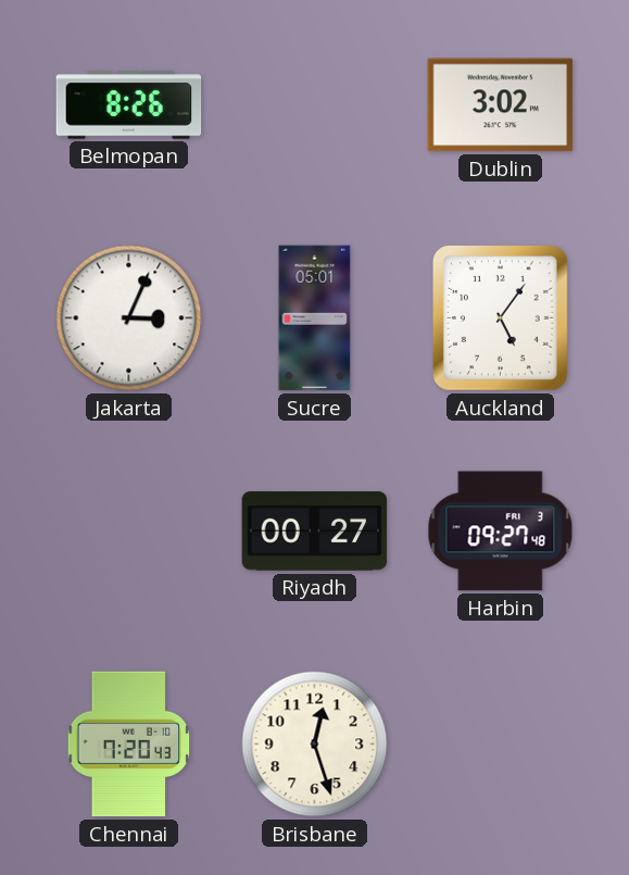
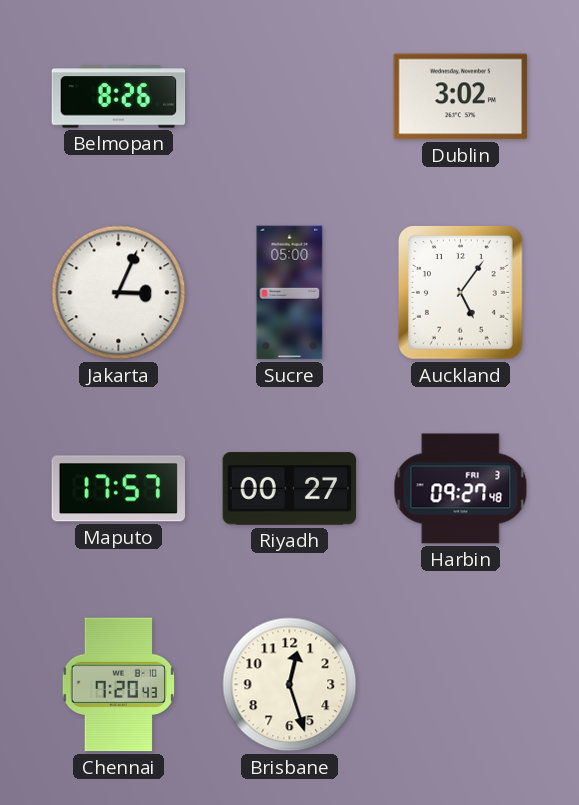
Sucre: 05:01 -> 05:00
Maputo: none -> 17:57
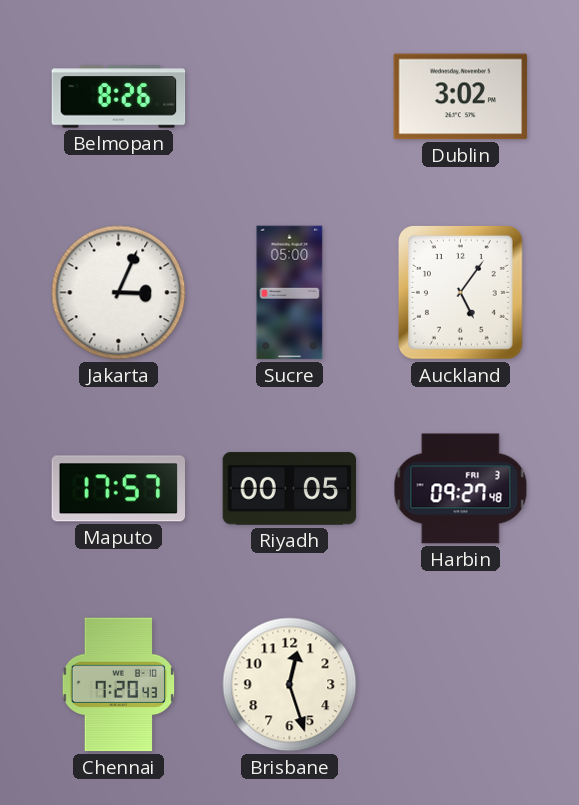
Riyadh: 00:27 -> 00:05
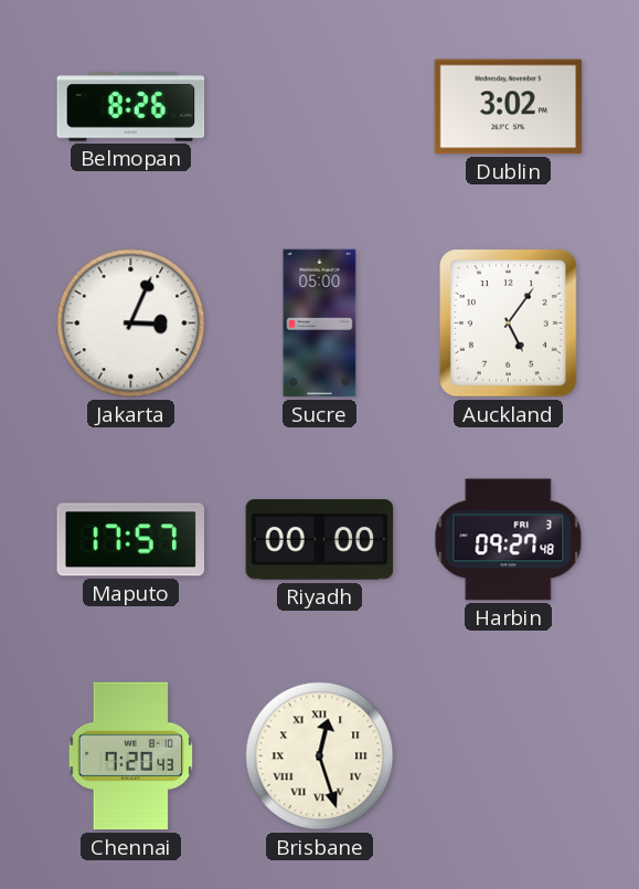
Riyadh: 00:05 -> 00:00
Brisbane numerals: Arabic -> Roman
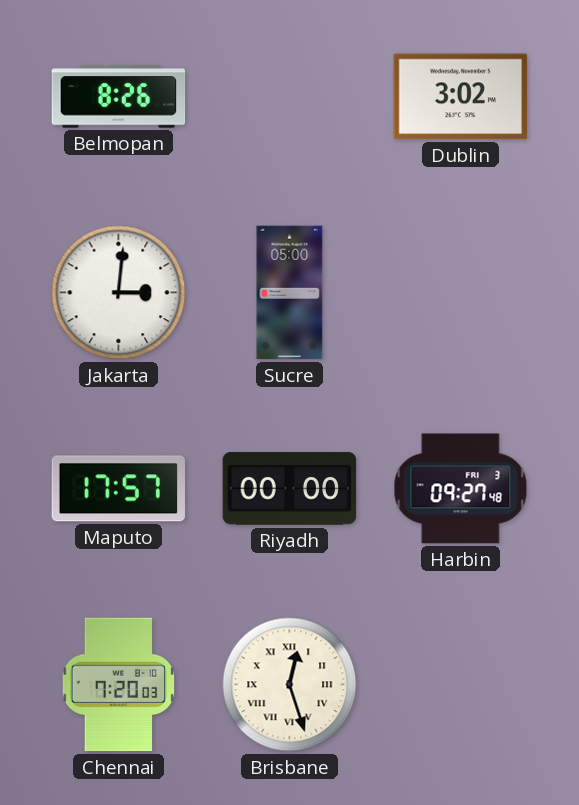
Jakarta: 3:04 -> 3:01
Auckland: 5:06 -> none
Chennai: 7:20:43 -> 7:20:03
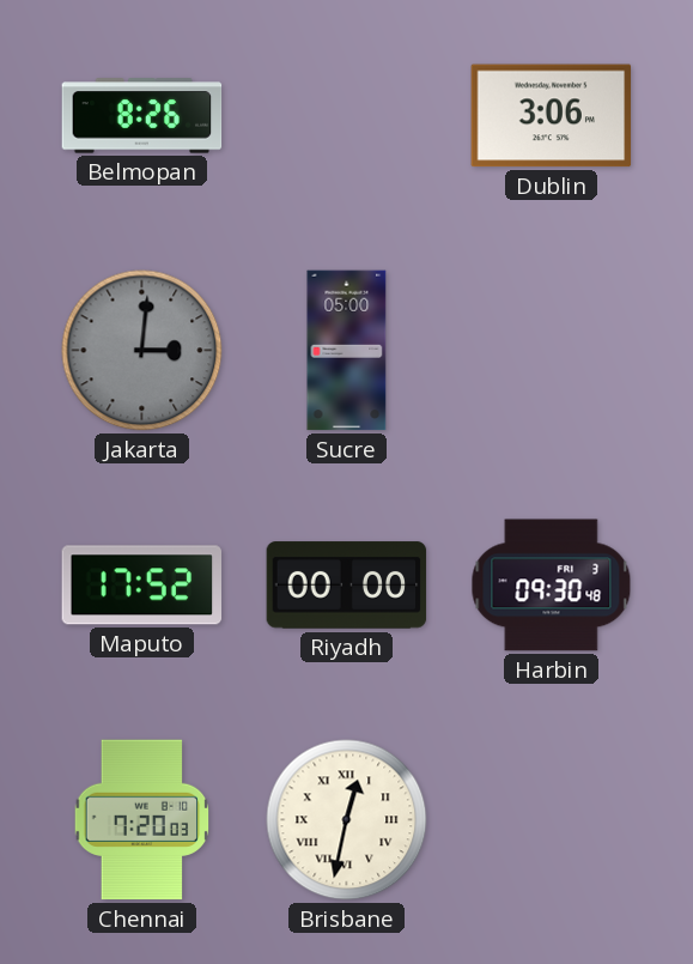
Dublin: 3:02 -> 3:06
Jakarta dial: white -> grey
Maputo: 17:57 -> 17:52
Harbin: 09:27 -> 09:30
Brisbane: 12:27 -> 12:32
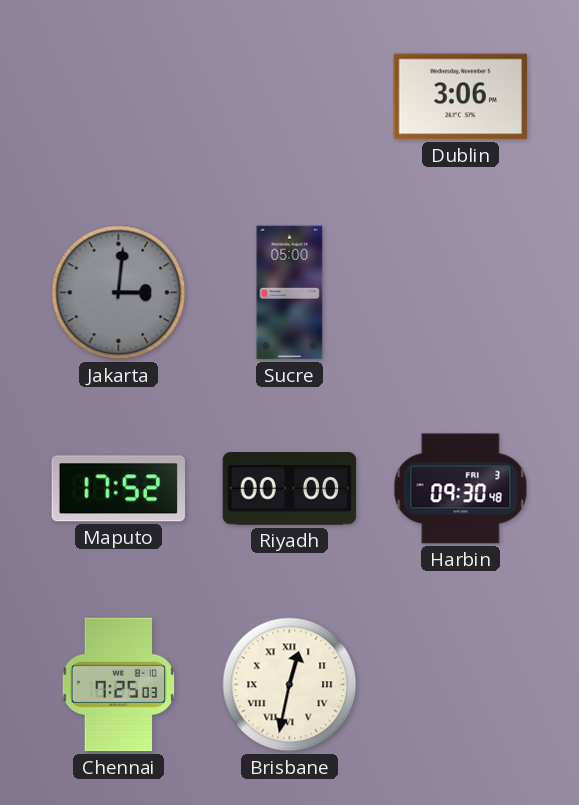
Belmopan: 8:26 -> none
Chennai: 7:20 -> 7:25
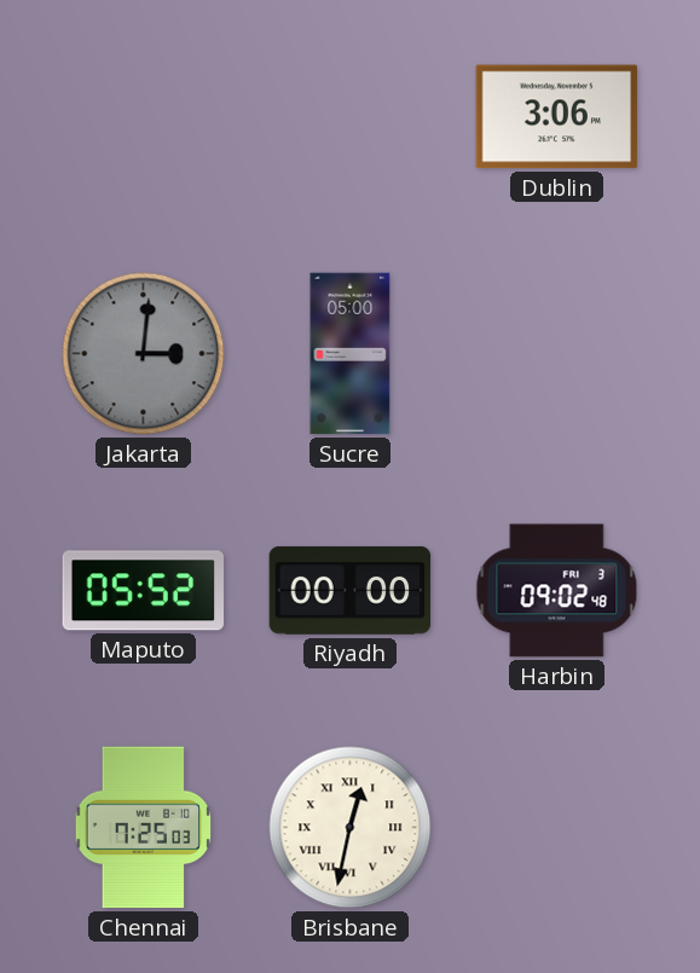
Maputo: 17:52 -> 05:52
Harbin: 09:30 -> 09:02
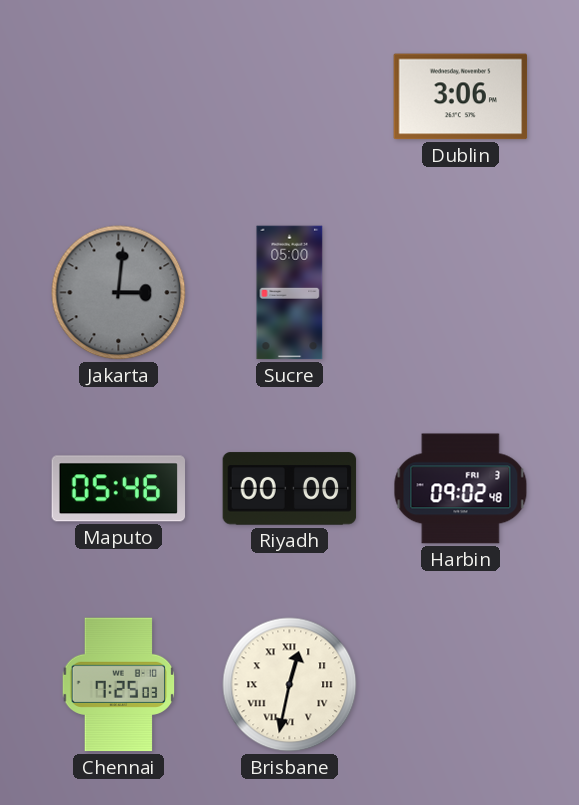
Maputo: 05:52 -> 05:46
